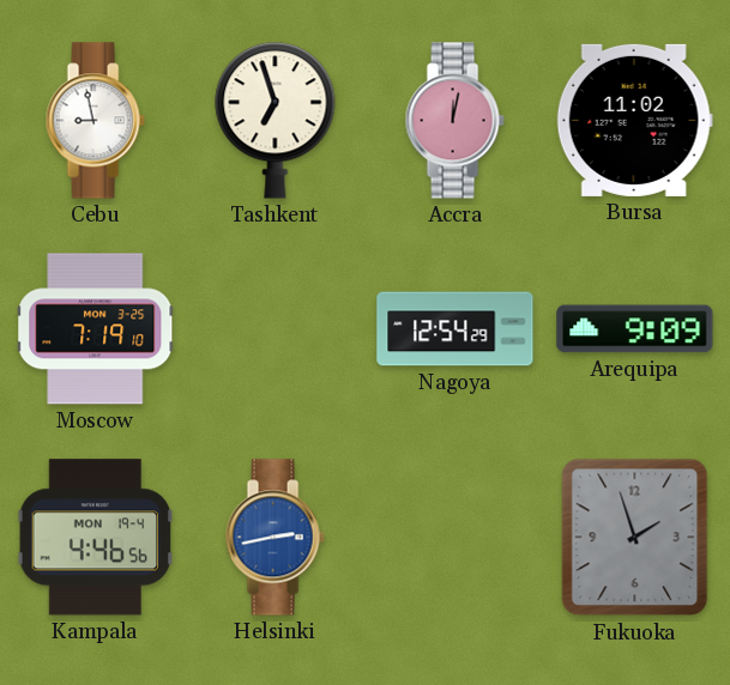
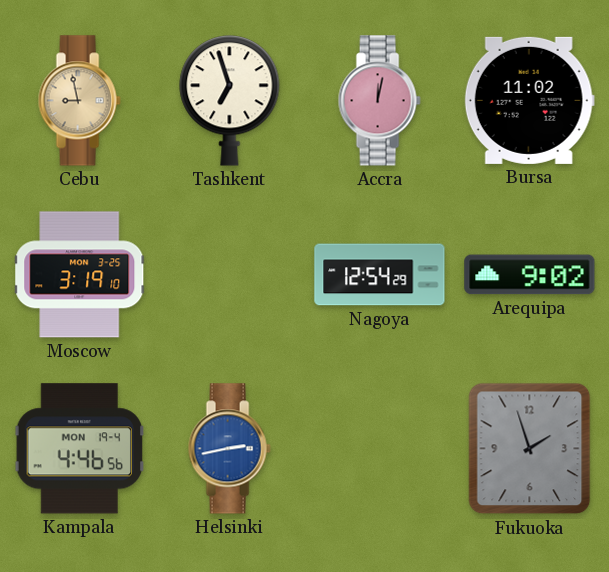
Cebu dial: white -> champagne
Moscow: 7:19 -> 3:19
Arequipa: 9:09 -> 9:02
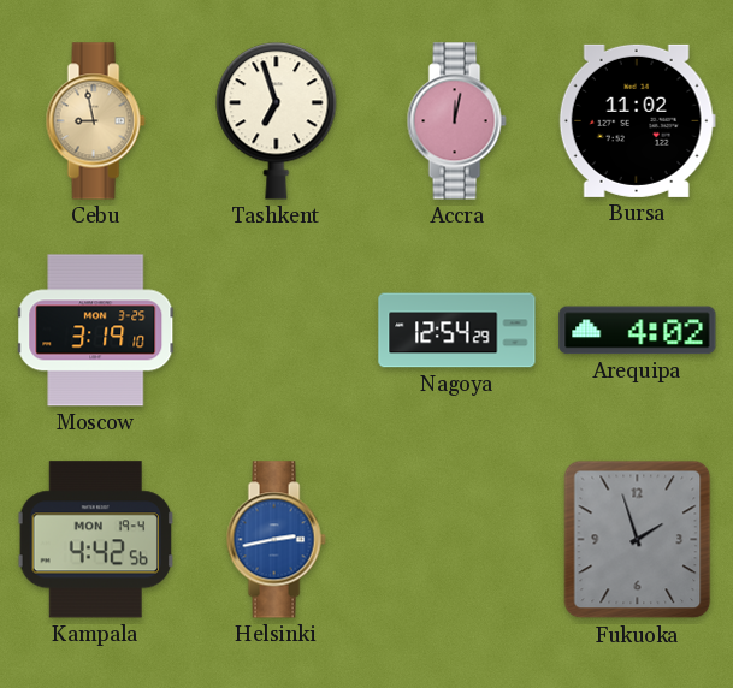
Arequipa: 9:02 -> 4:02
Kampala: 4:46 -> 4:42
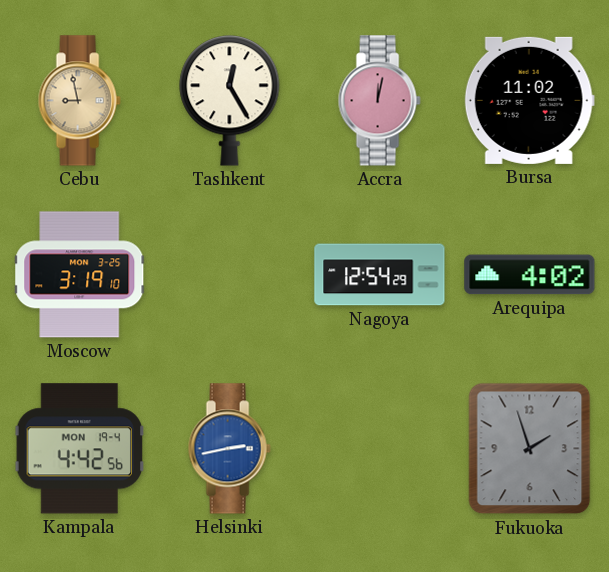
Tashkent: 6:57 -> 12:25
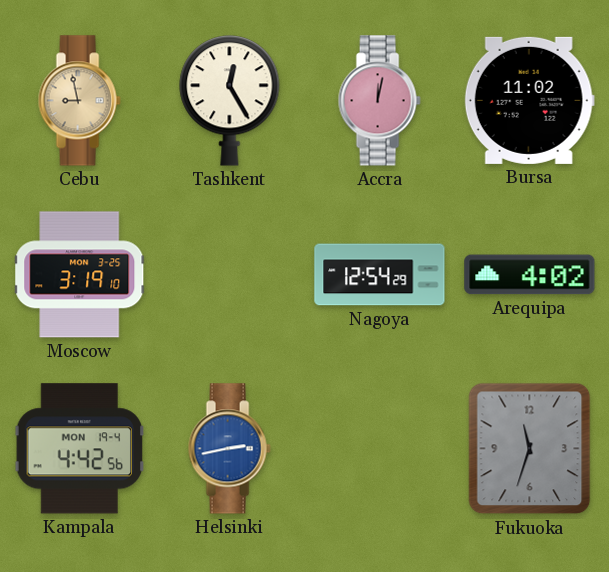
Fukuoka: 1:57 -> 11:33
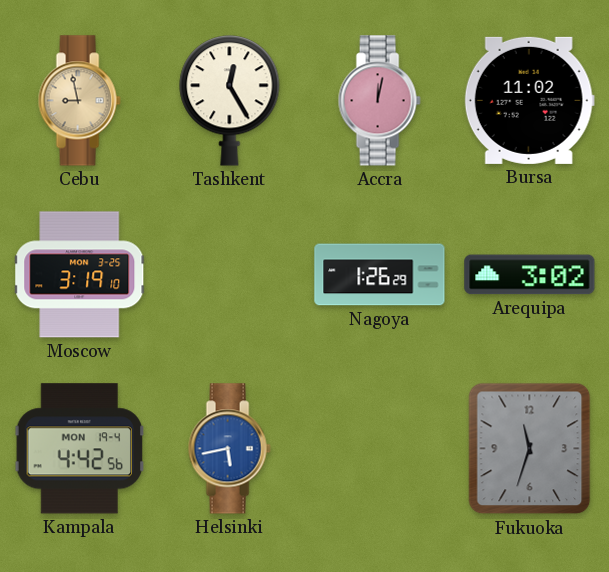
Nagoya: 12:54 -> 1:26
Arequipa: 4:02 -> 3:02
Helsinki: 2:43 -> 5:43
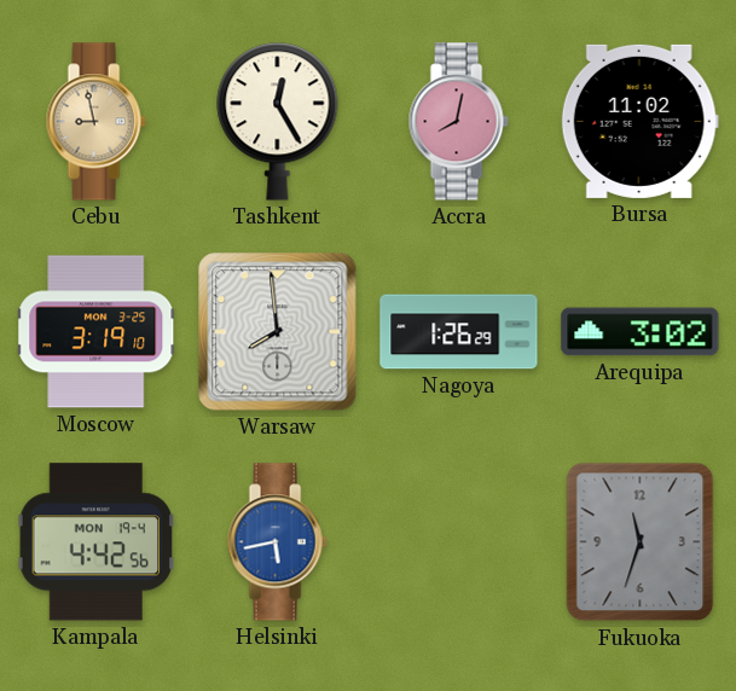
Accra: 12:02 -> 8:02
Warsaw: none -> 7:59
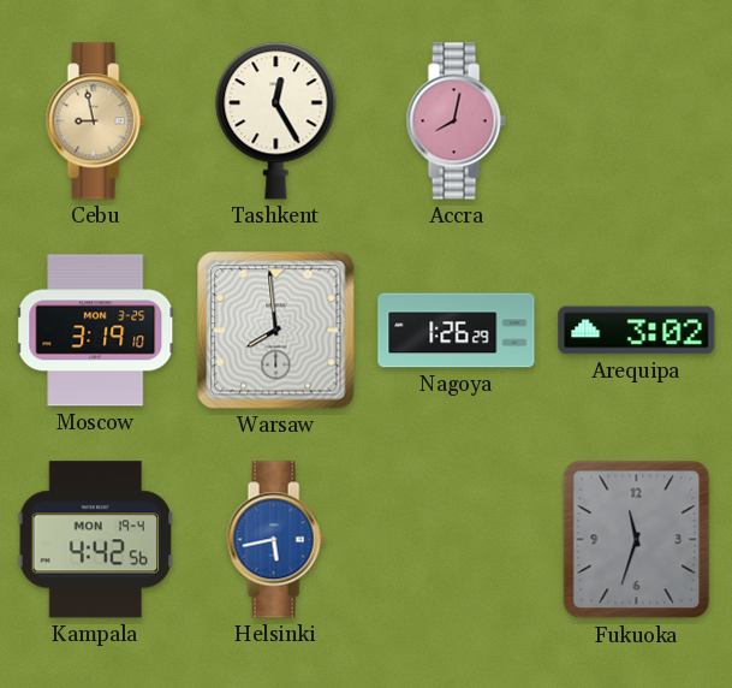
Bursa: 11:02 -> none
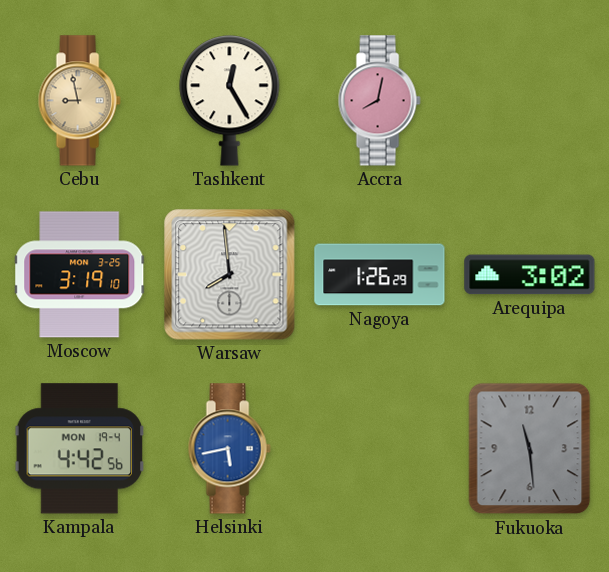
Fukuoka: 11:33 -> 11:29
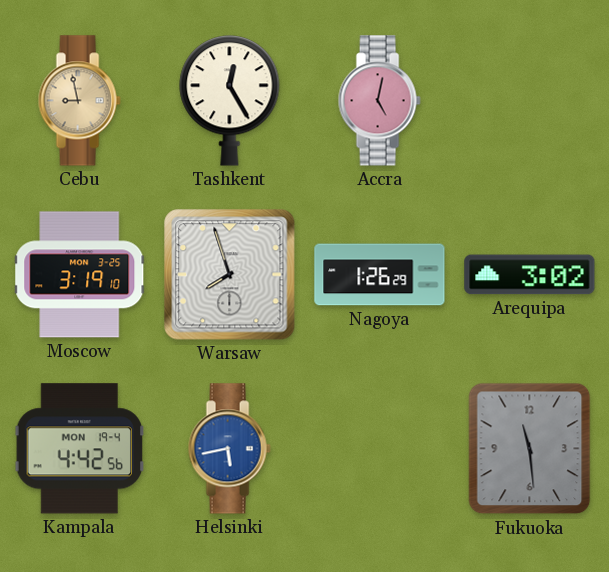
Accra: 8:02 -> 5:02
Warsaw: 7:59 -> 7:57
